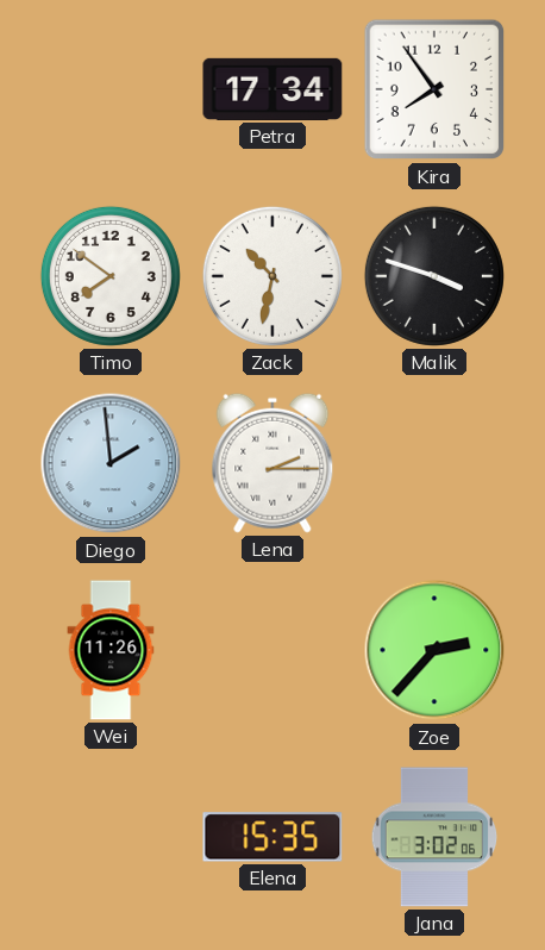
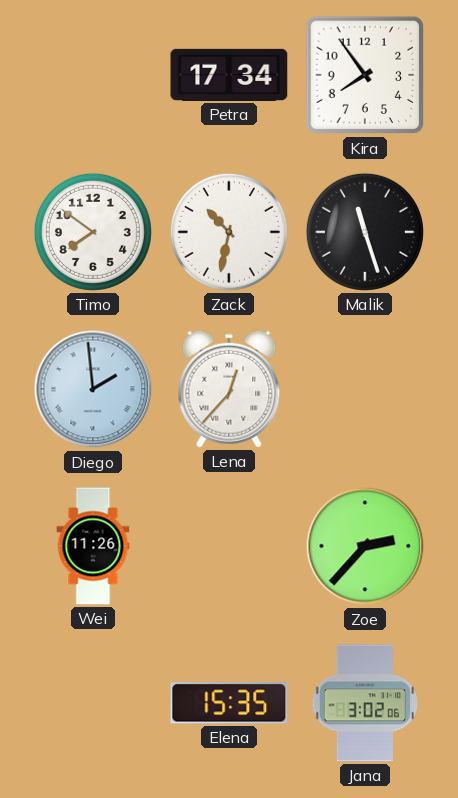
Malik: 3:48 -> 11:27
Lena: 2:15 -> 12:37
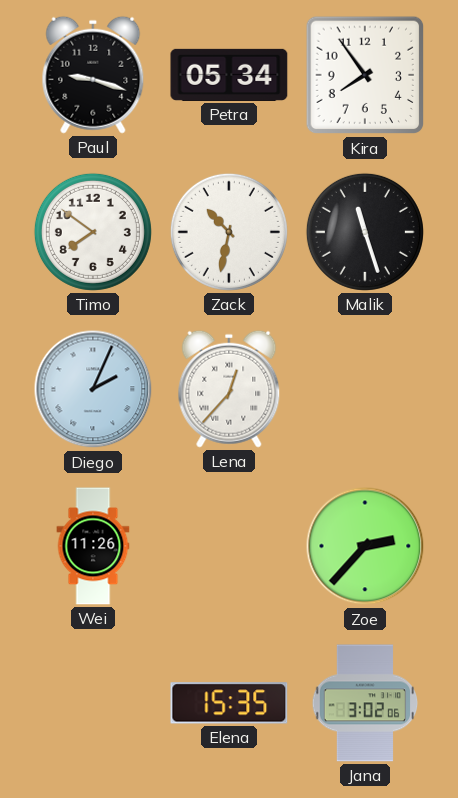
Paul: none -> 9:18
Petra: 17:34 -> 05:34
Diego: 1:59 -> 2:04
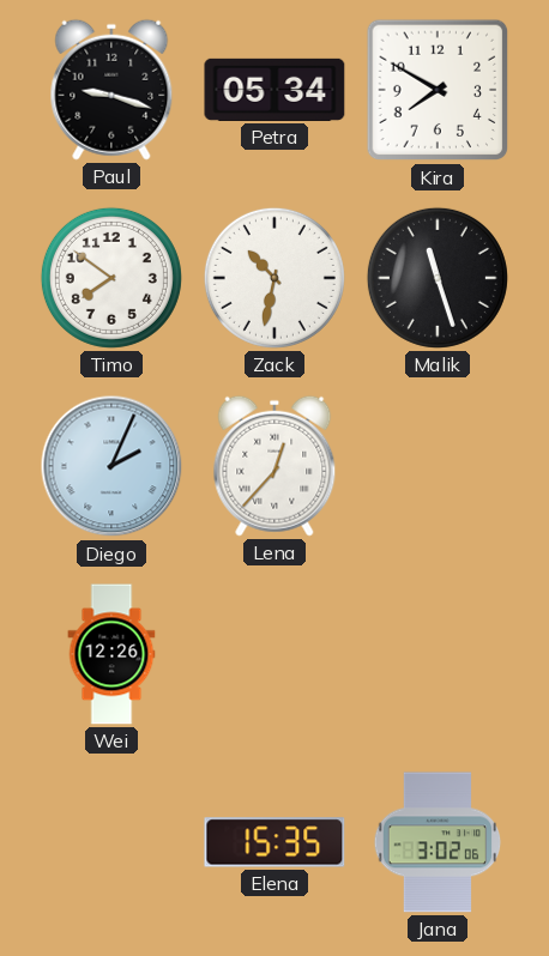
Kira: 7:54 -> 7:50
Wei: 11:26 -> 12:26
Zoe: 2:37 -> none
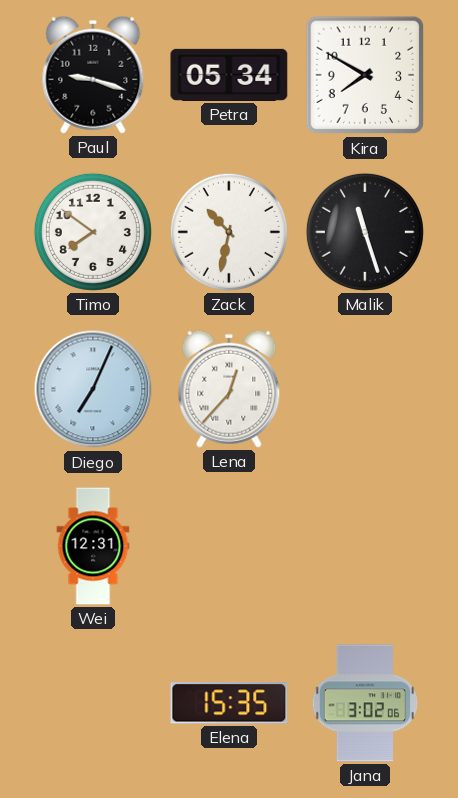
Diego: 2:04 -> 7:04
Wei: 12:26 -> 12:31
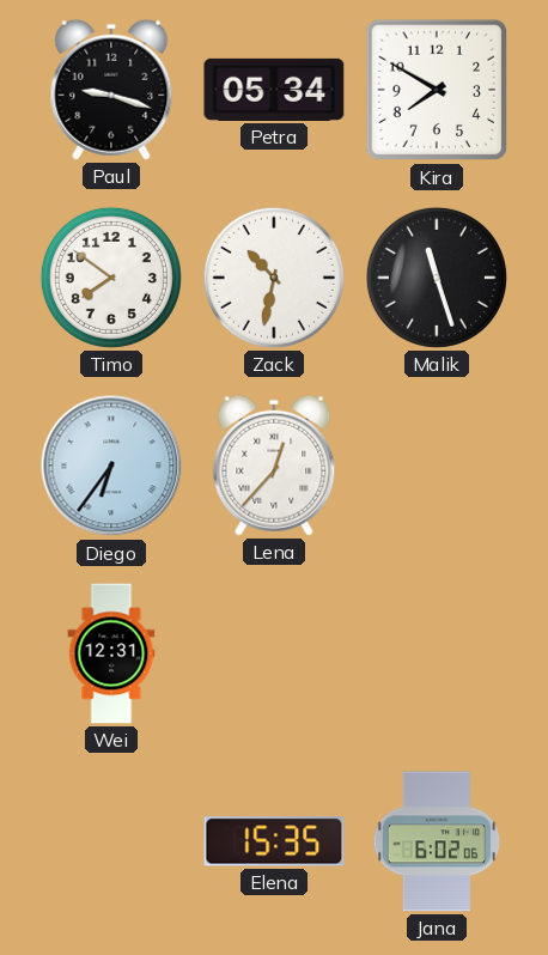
Diego: 7:04 -> 6:36
Jana: 3:02 -> 6:02
